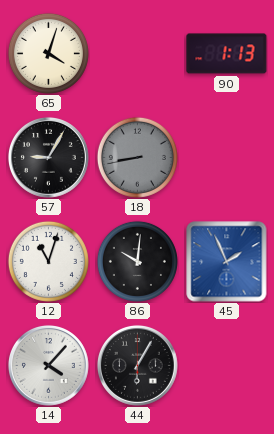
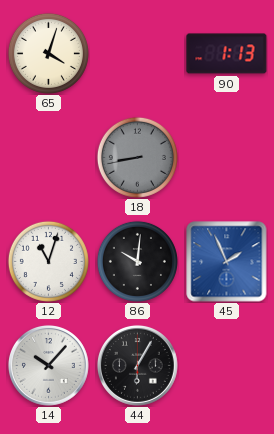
57: 9:05 -> none
14: 4:07 -> 10:07
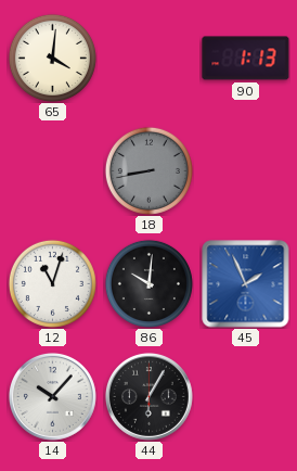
65: 4:03 -> 4:01
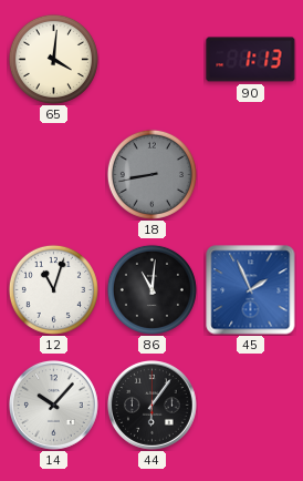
86: 10:01 -> 11:01
44: 6:05 -> 6:06
